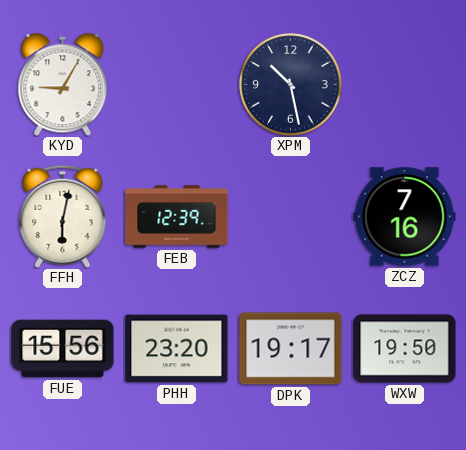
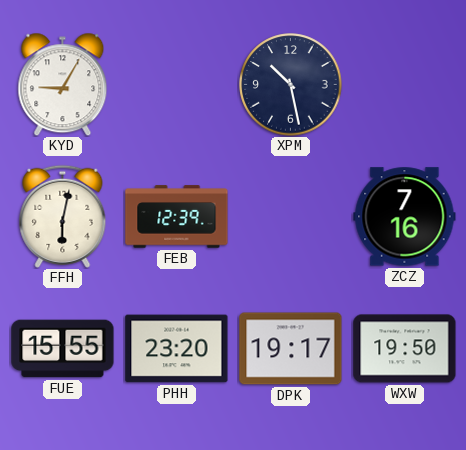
FUE: 15:56 -> 15:55
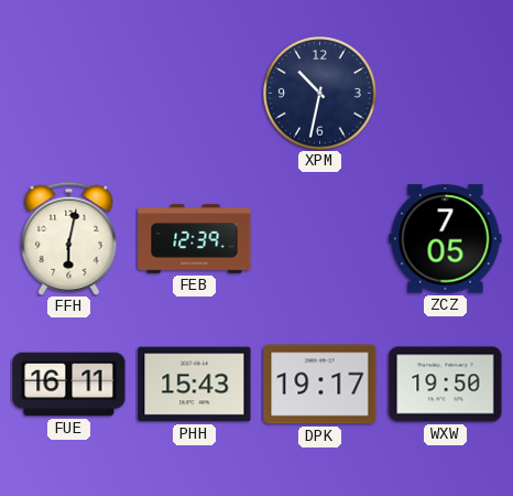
KYD: 9:05 -> none
XPM: 10:28 -> 10:32
ZCZ: 7:16 -> 7:05
FUE: 15:55 -> 16:11
PHH: 23:20 -> 15:43
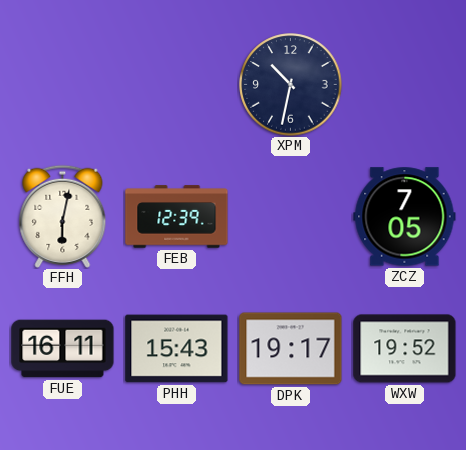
WXW: 19:50 -> 19:52
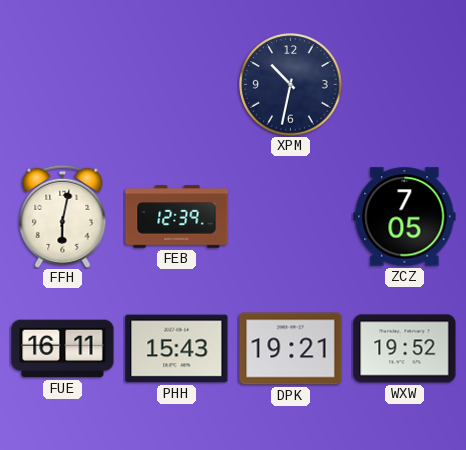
DPK: 19:17 -> 19:21
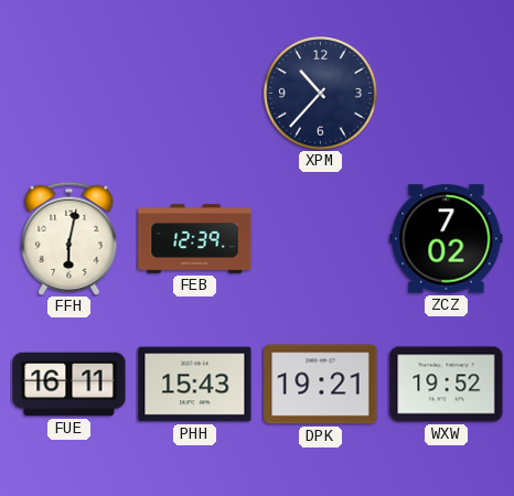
XPM: 10:32 -> 10:37
ZCZ: 7:05 -> 7:02
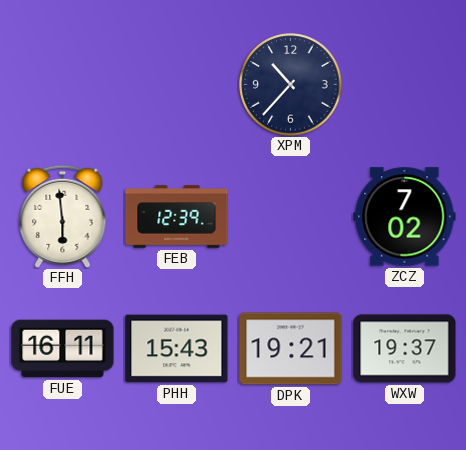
FFH: 6:02 -> 5:59
WXW: 19:52 -> 19:37
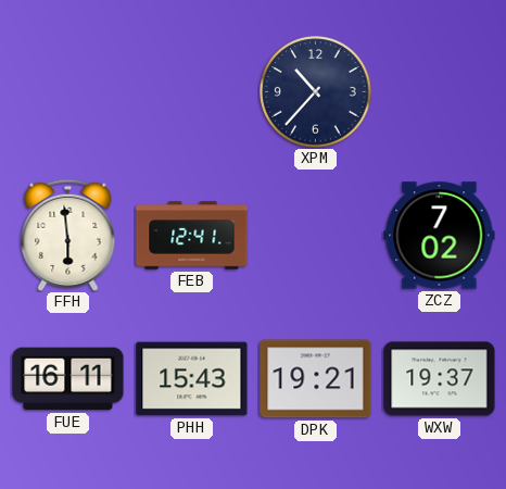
FEB: 12:39 -> 12:41
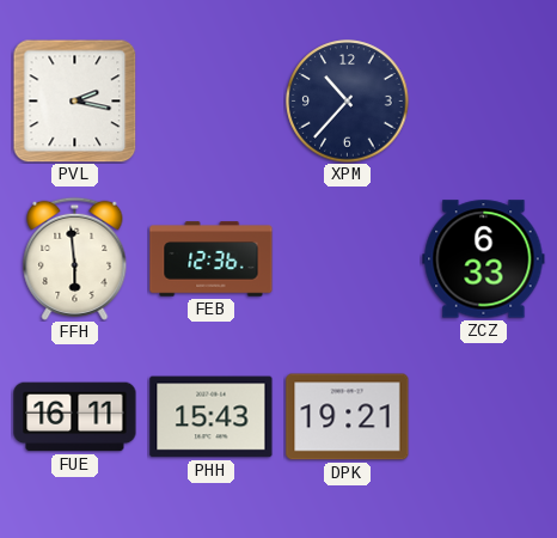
PVL: none -> 2:17
FEB: 12:41 -> 12:36
ZCZ: 7:02 -> 6:33
WXW: 19:37 -> none
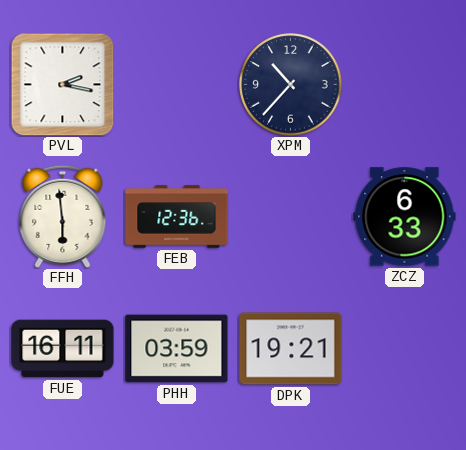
PHH: 15:43 -> 03:59
